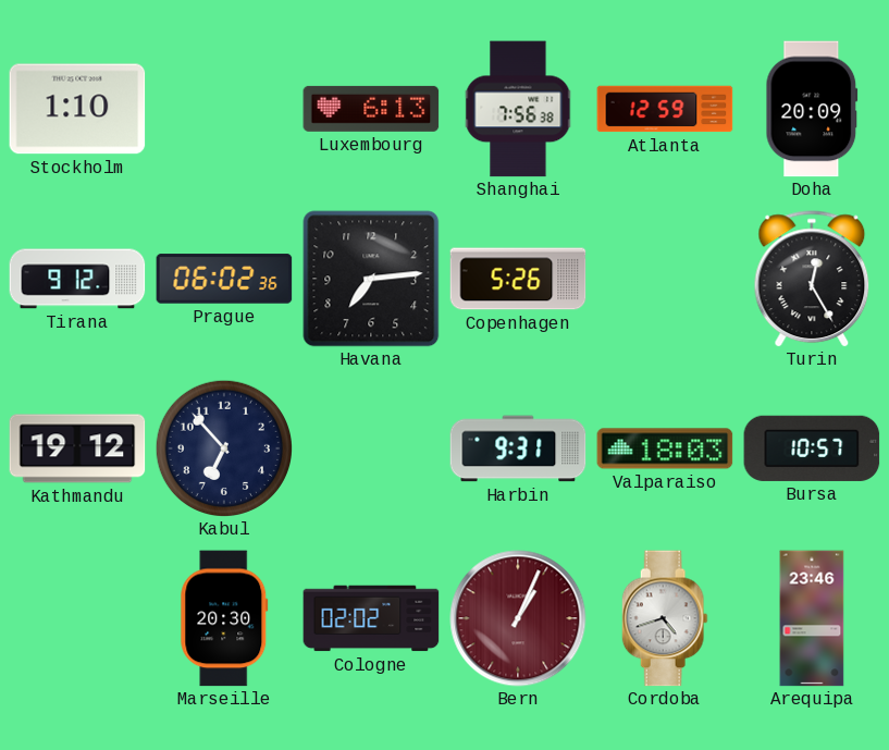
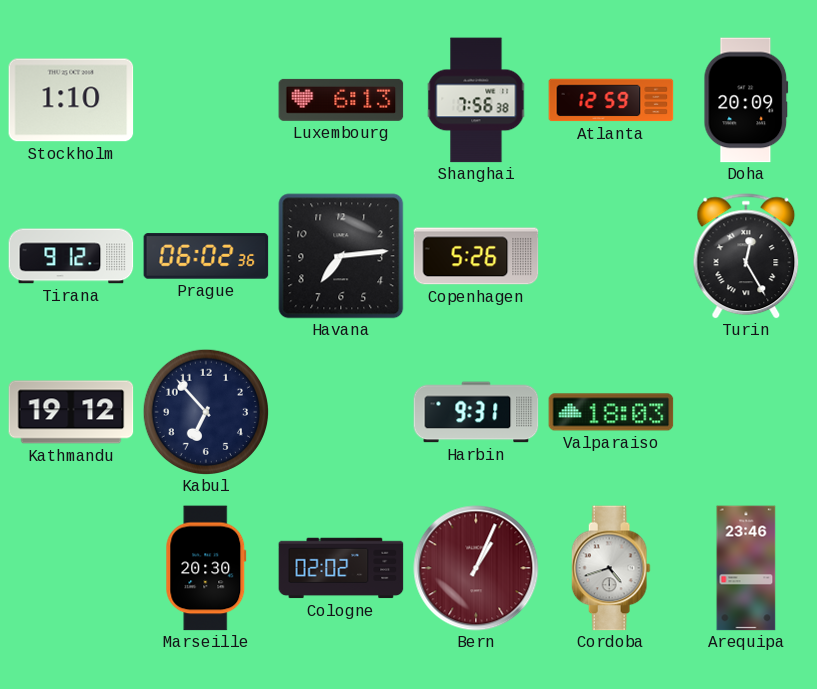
Bursa: 10:57 -> none
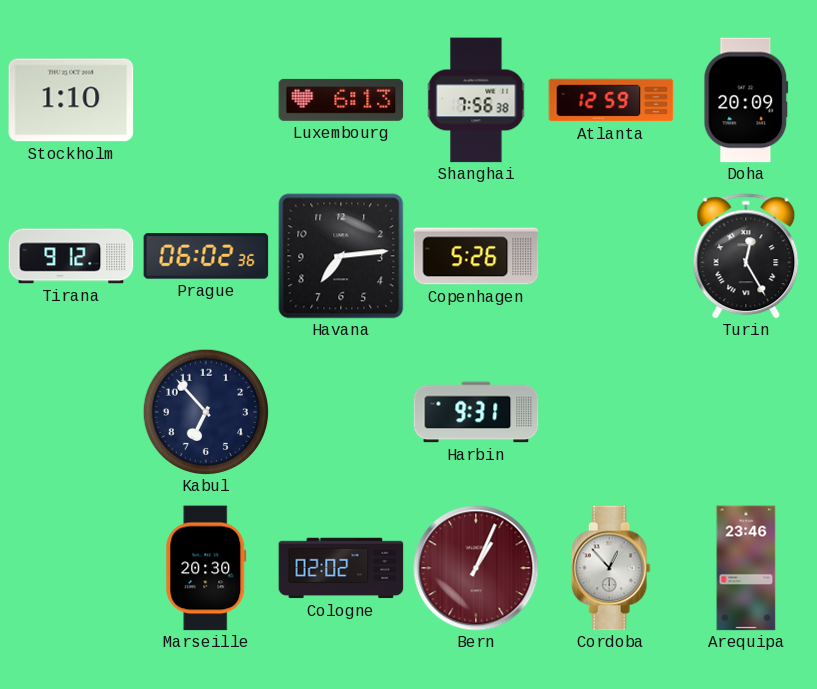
Kathmandu: 19:12 -> none
Valparaiso: 18:03 -> none
Cordoba: 4:42 -> 12:53
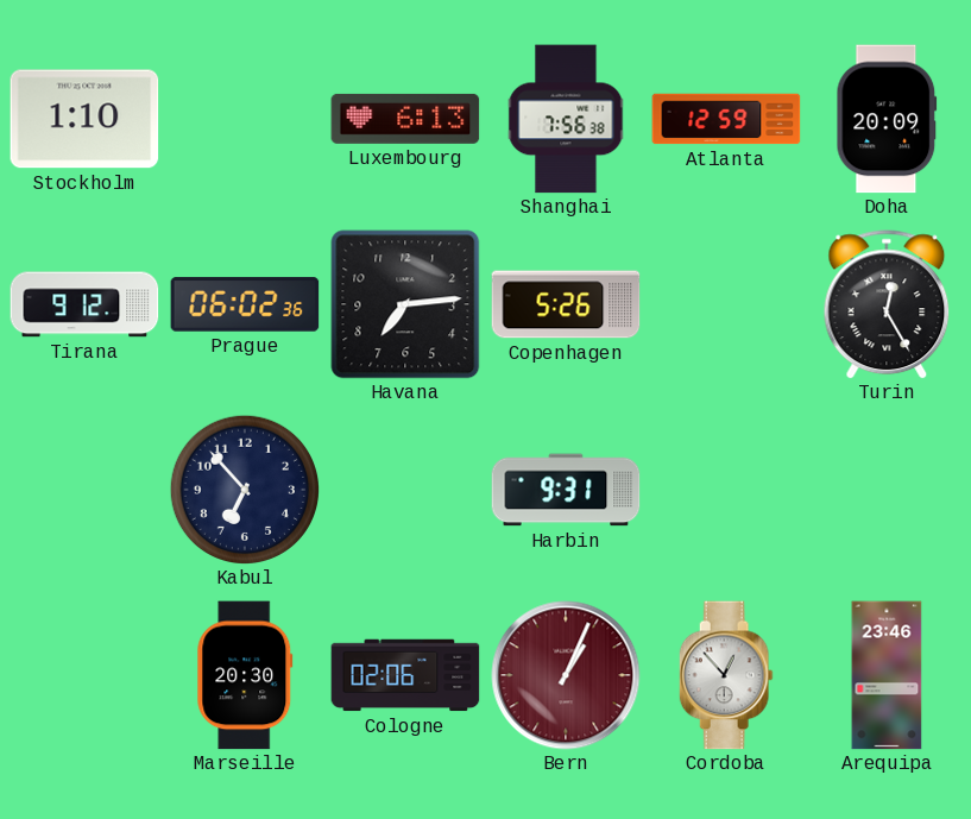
Cologne: 02:02 -> 02:06
